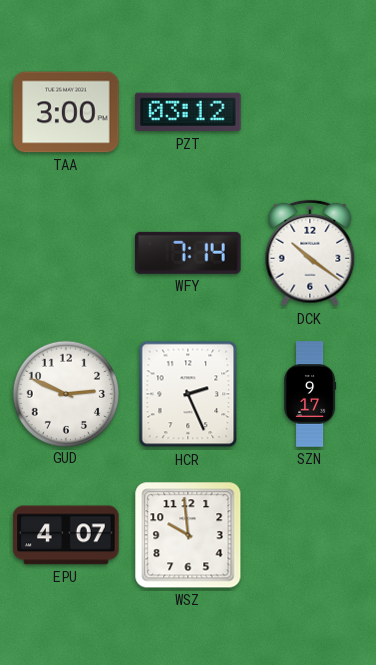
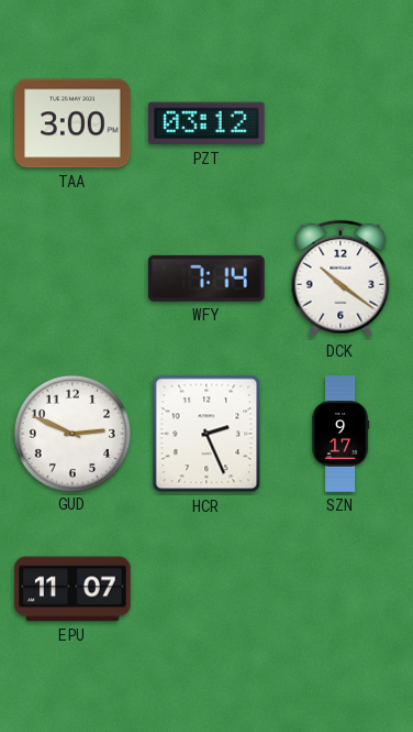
EPU: 4:07 -> 11:07
WSZ: 9:59 -> none
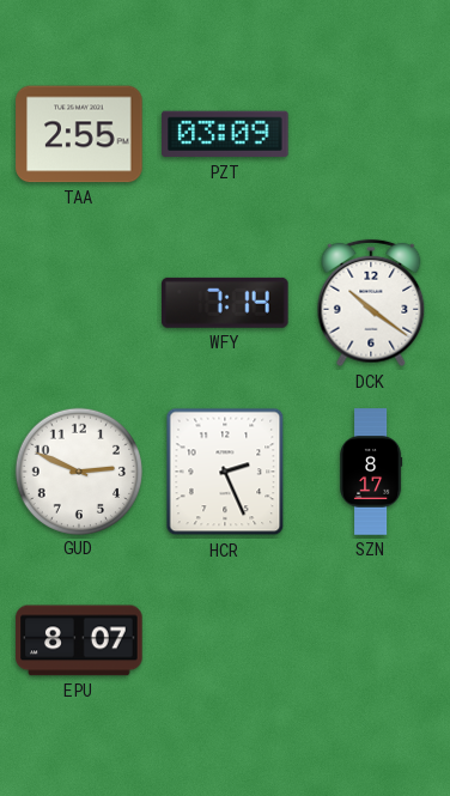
TAA: 3:00 -> 2:55
PZT: 03:12 -> 03:09
SZN: 9:17 -> 8:17
EPU: 11:07 -> 8:07
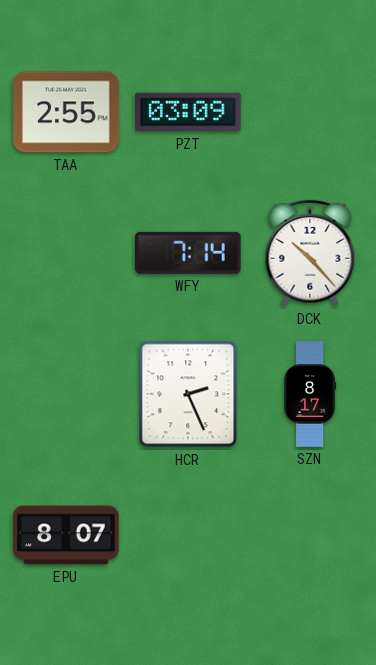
DCK: 10:21 -> 10:23
GUD: 2:49 -> none
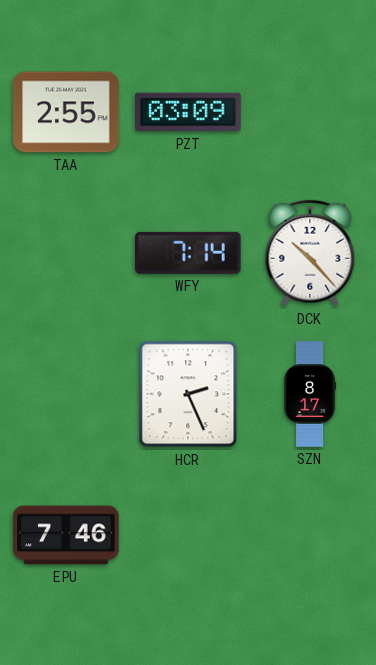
EPU: 8:07 -> 7:46
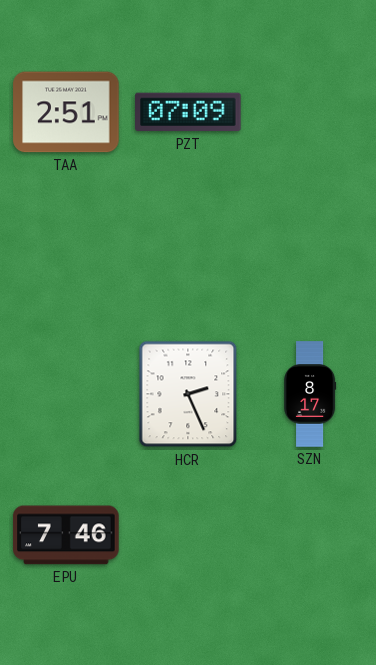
TAA: 2:55 -> 2:51
PZT: 03:09 -> 07:09
WFY: 7:14 -> none
DCK: 10:23 -> none
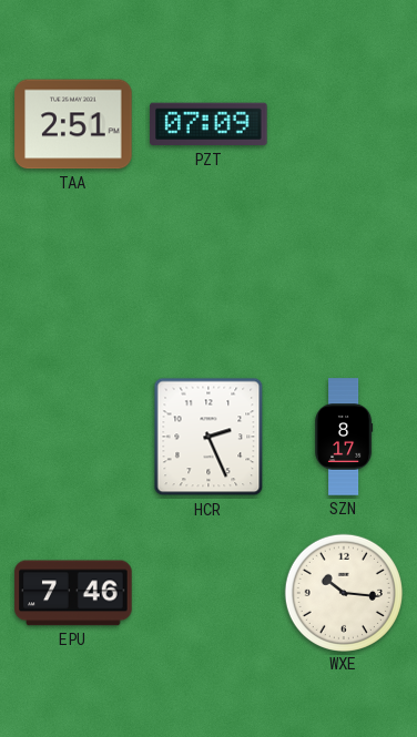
WXE: none -> 10:16
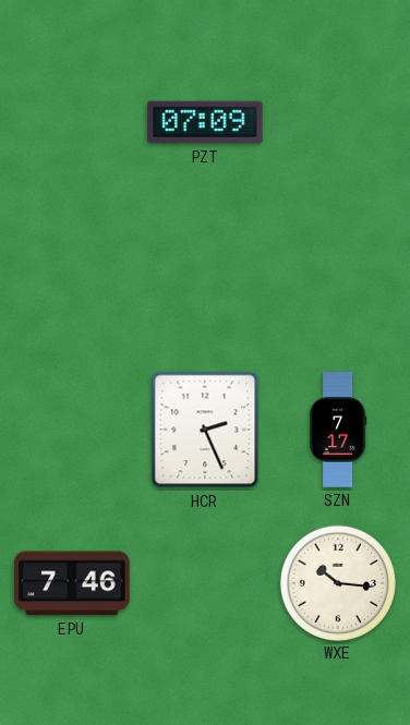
TAA: 2:51 -> none
SZN: 8:17 -> 7:17
